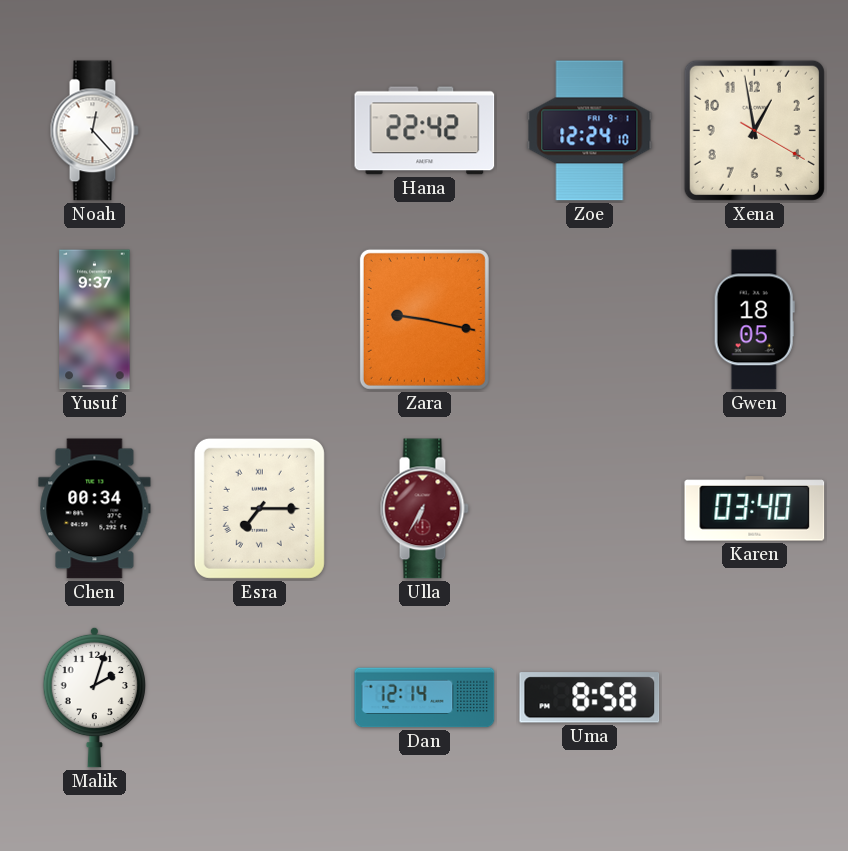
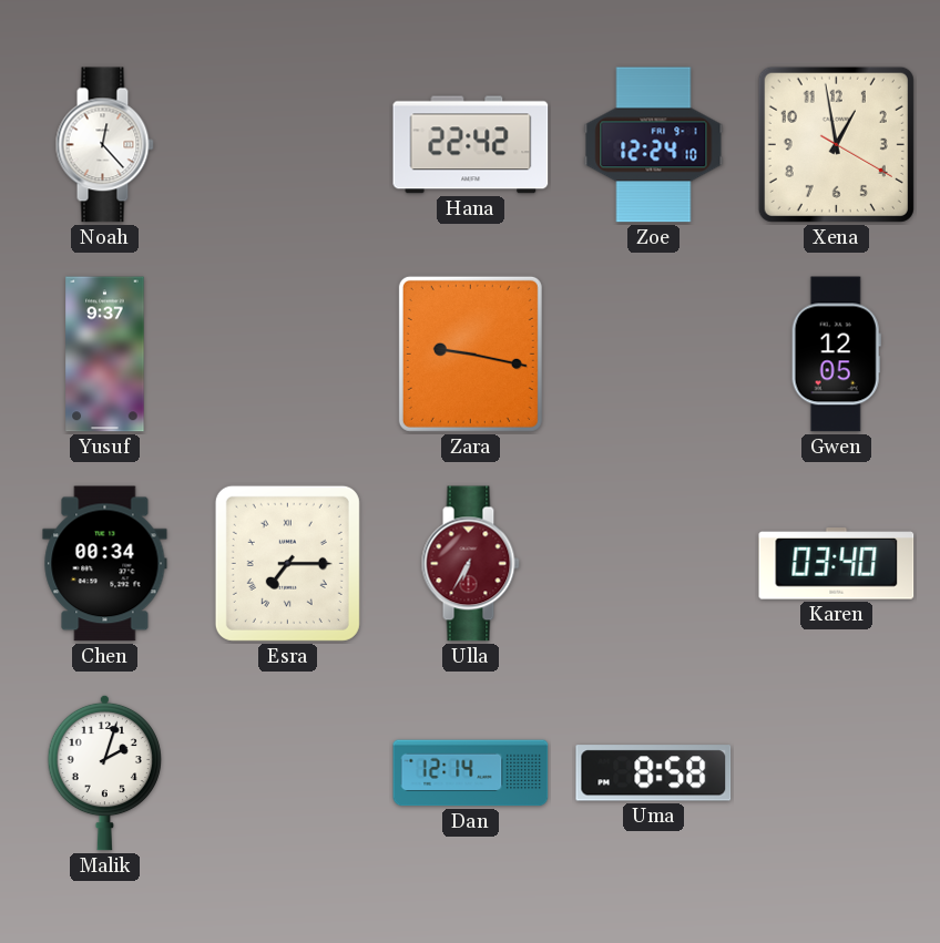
Gwen: 18:05 -> 12:05
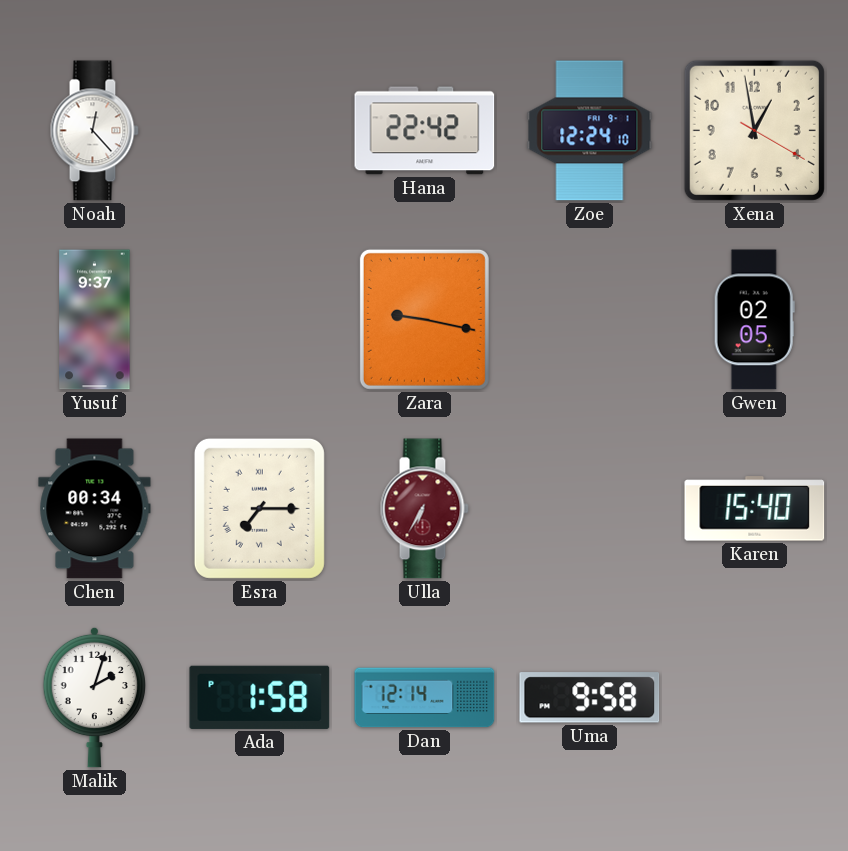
Gwen: 12:05 -> 02:05
Karen: 03:40 -> 15:40
Ada: none -> 1:58
Uma: 8:58 -> 9:58
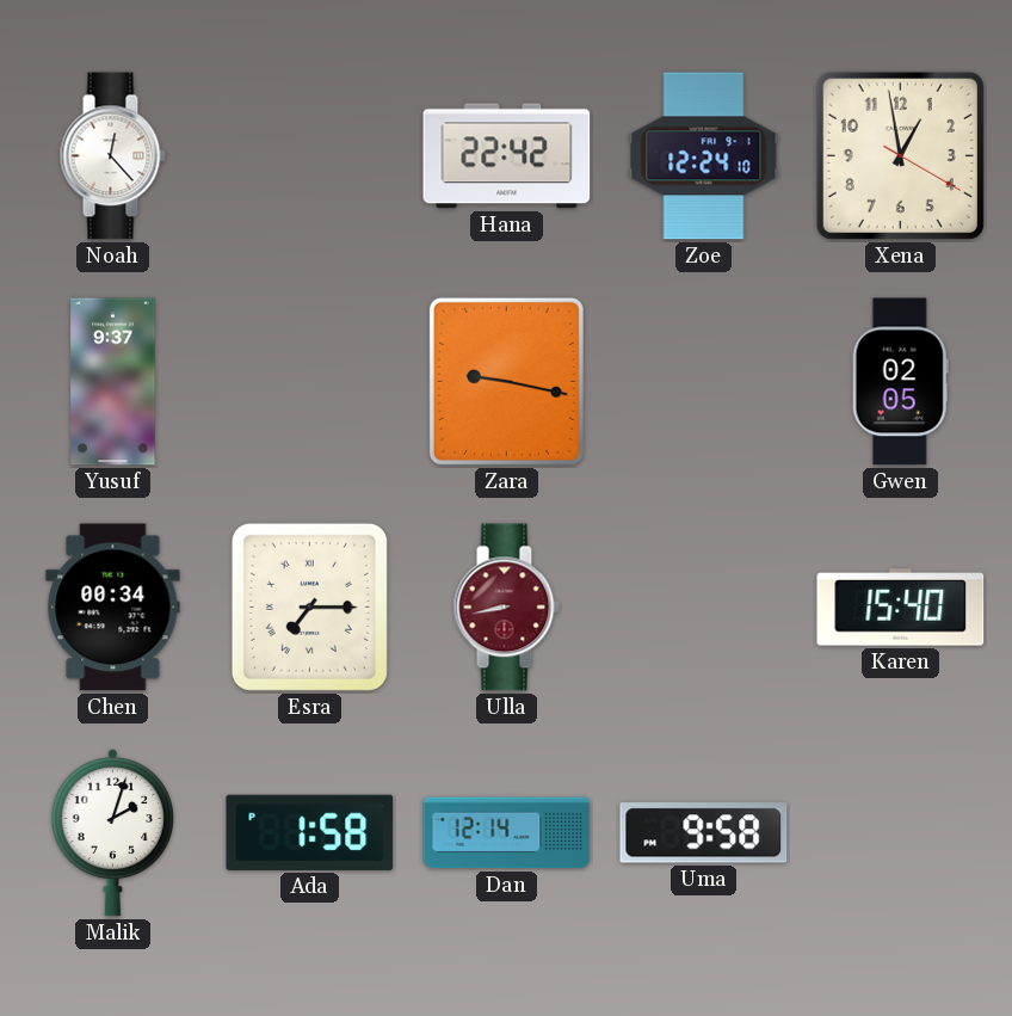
Ulla: 6:35 -> 8:43
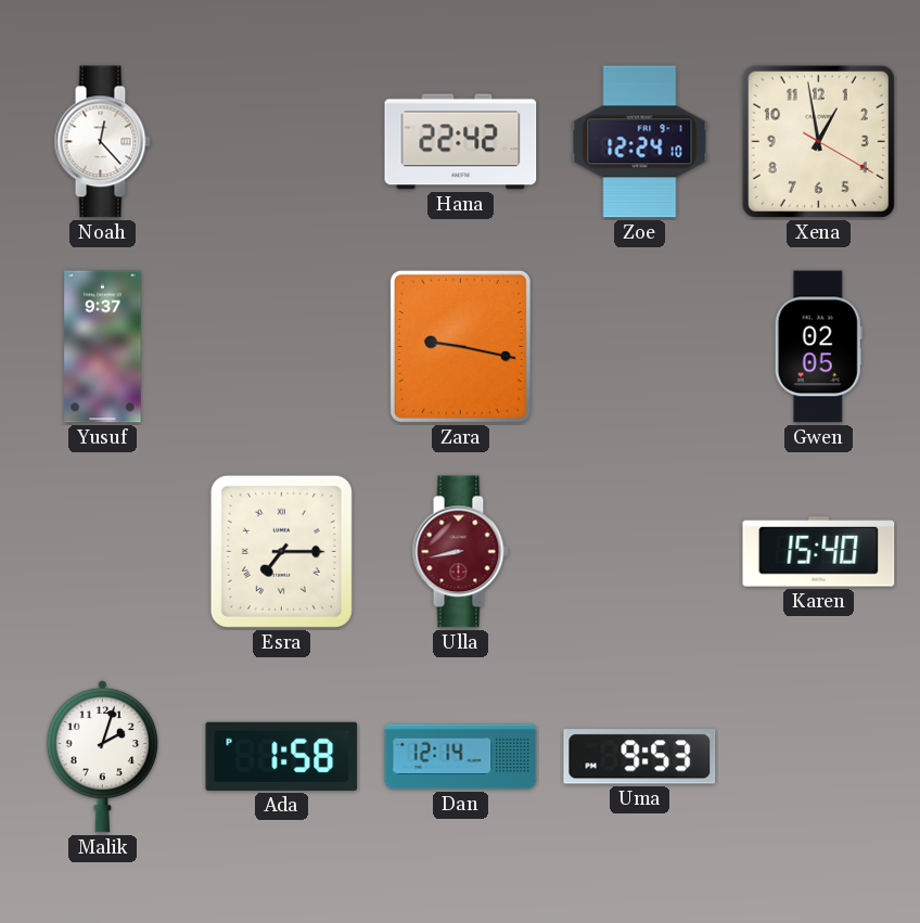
Chen: 00:34 -> none
Uma: 9:58 -> 9:53
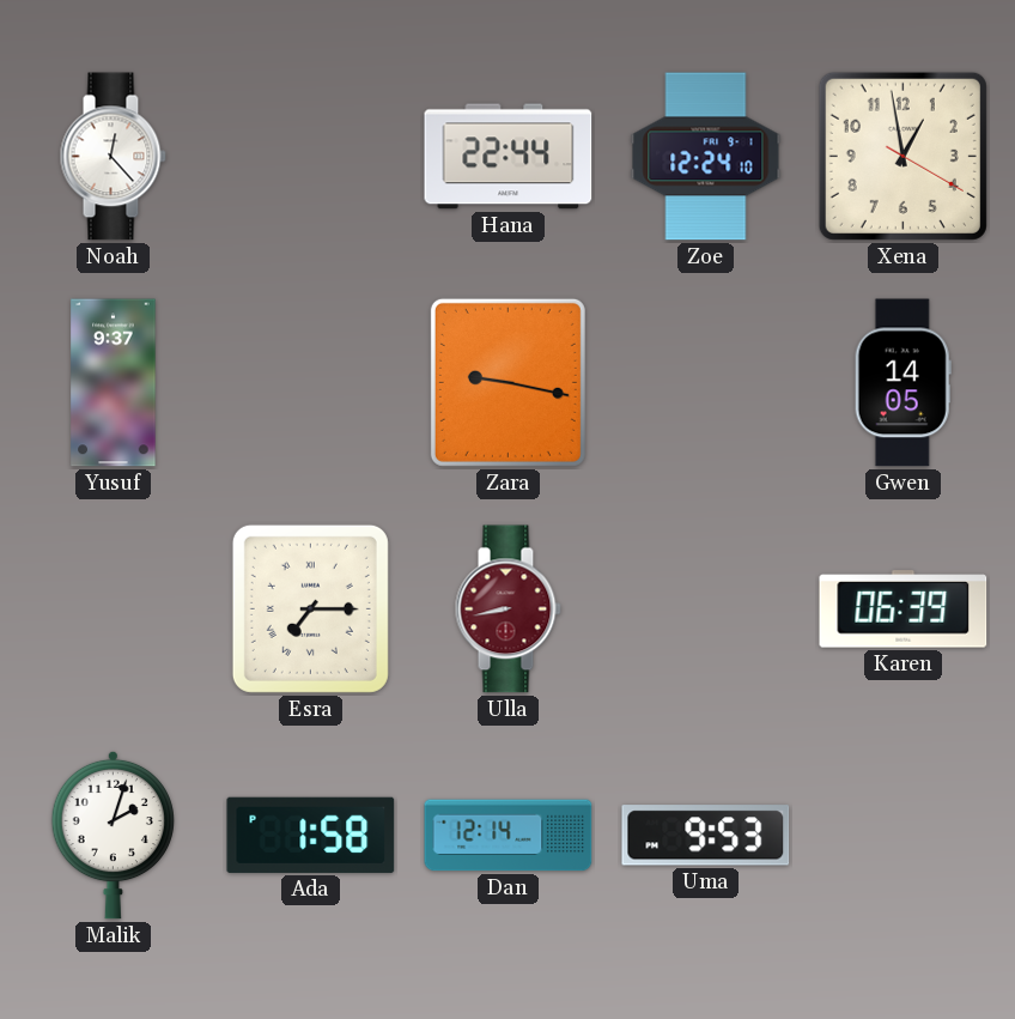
Hana: 22:42 -> 22:44
Gwen: 02:05 -> 14:05
Karen: 15:40 -> 06:39
